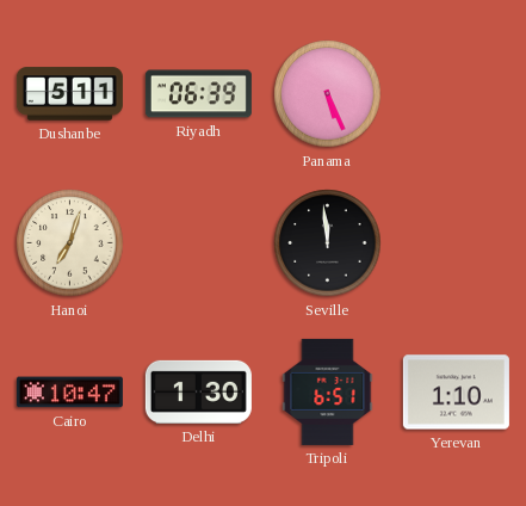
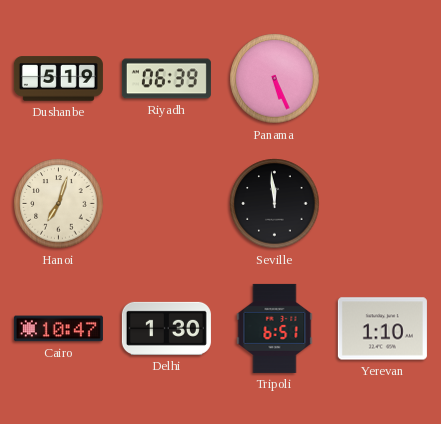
Dushanbe: 5:11 -> 5:19
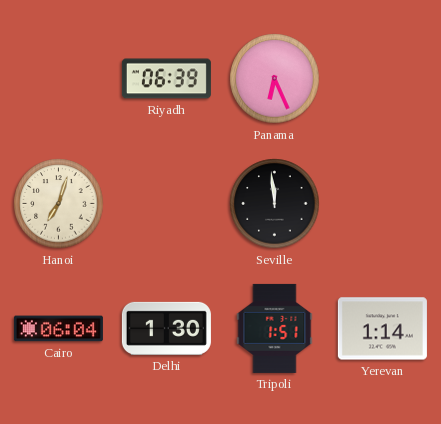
Dushanbe: 5:19 -> none
Panama: 5:26 -> 6:26
Cairo: 10:47 -> 06:04
Tripoli: 6:51 -> 1:51
Yerevan: 1:10 -> 1:14
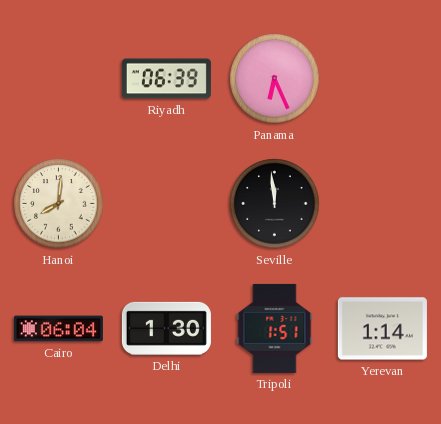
Hanoi: 7:03 -> 8:01
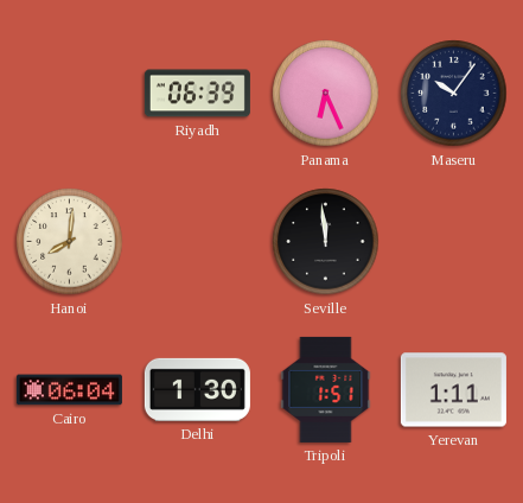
Maseru: none -> 10:06
Yerevan: 1:14 -> 1:11
